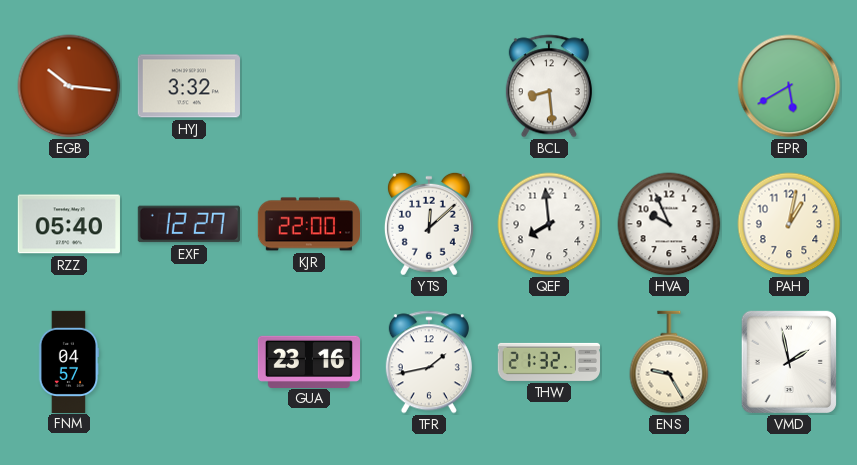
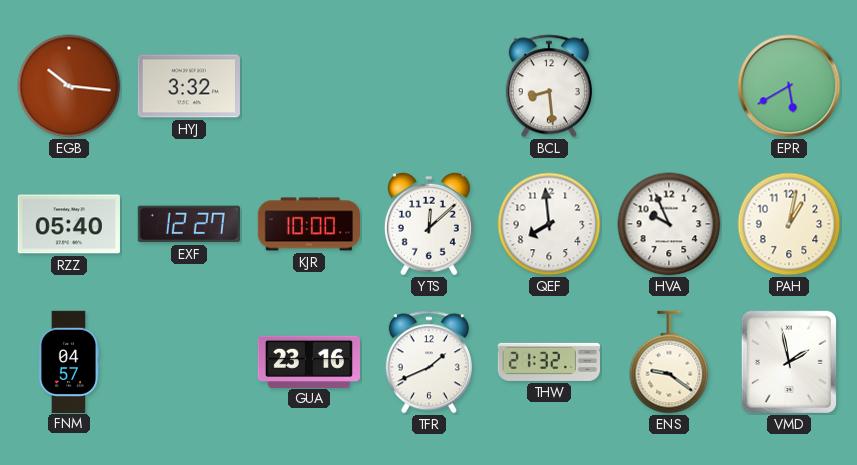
KJR: 22:00 -> 10:00
TFR: 1:43 -> 1:41
ENS: 9:25 -> 9:21
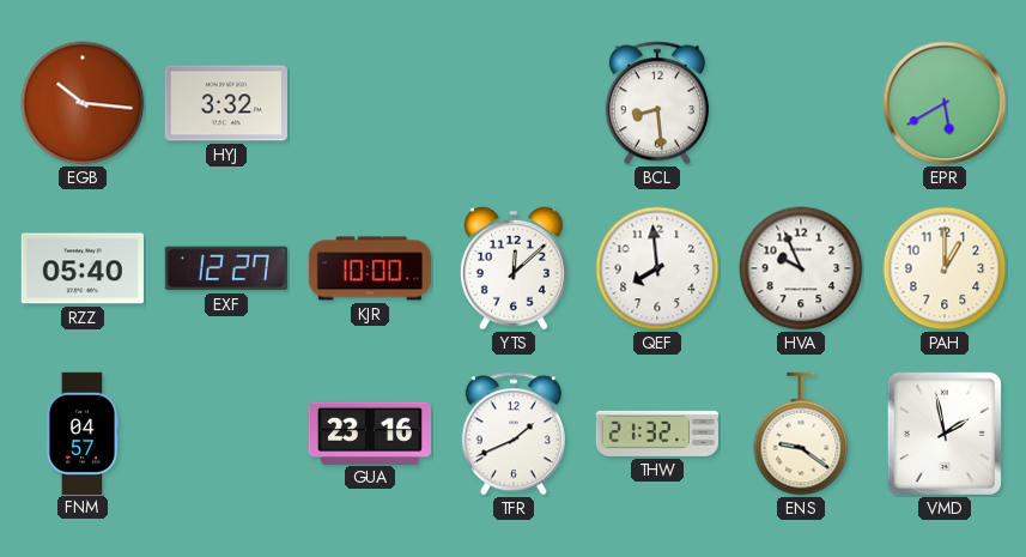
PAH: 1:02 -> 1:00
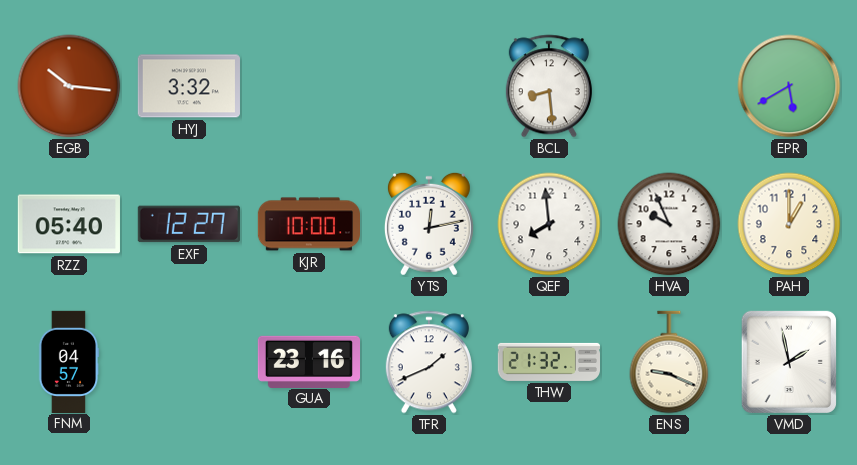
YTS: 12:08 -> 12:13
ENS: 9:21 -> 9:19
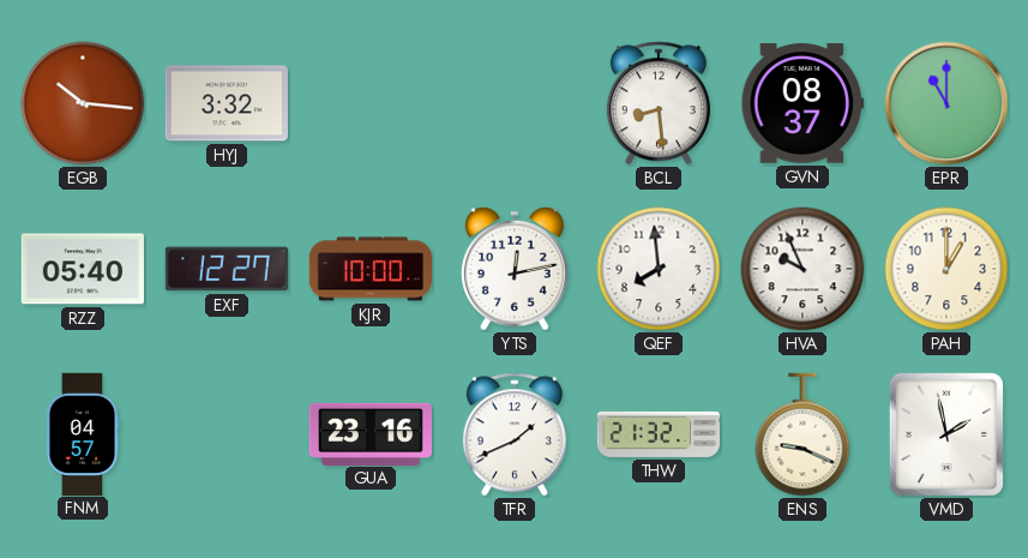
GVN: none -> 08:37
EPR: 5:40 -> 11:00
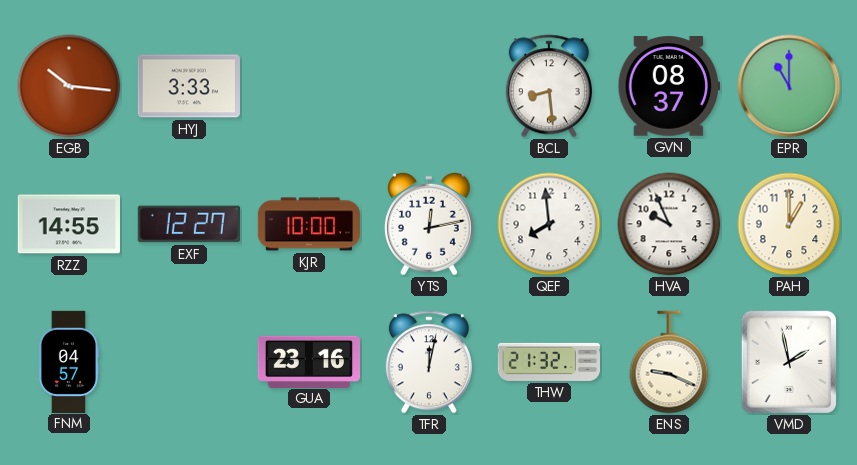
HYJ: 3:32 -> 3:33
RZZ: 05:40 -> 14:55
TFR: 1:41 -> 12:02
